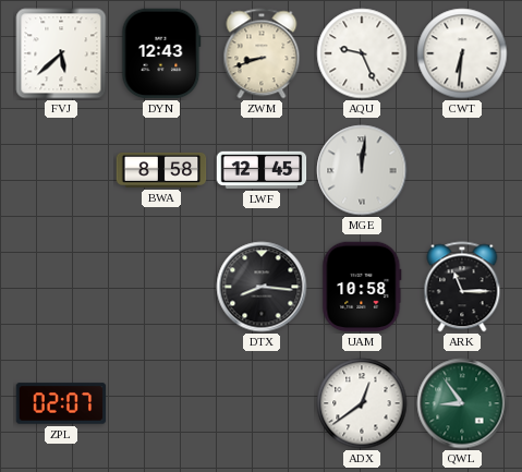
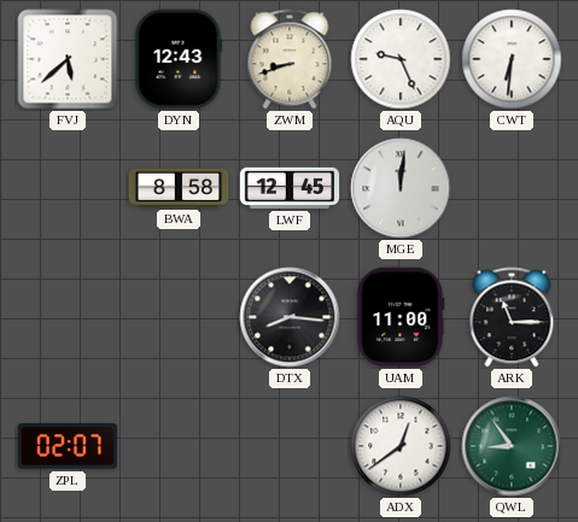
UAM: 10:58 -> 11:00
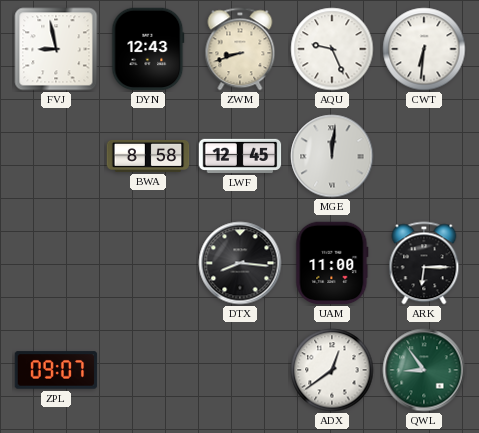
FVJ: 5:38 -> 8:58
ARK: 11:15 -> 6:15
ZPL: 02:07 -> 09:07
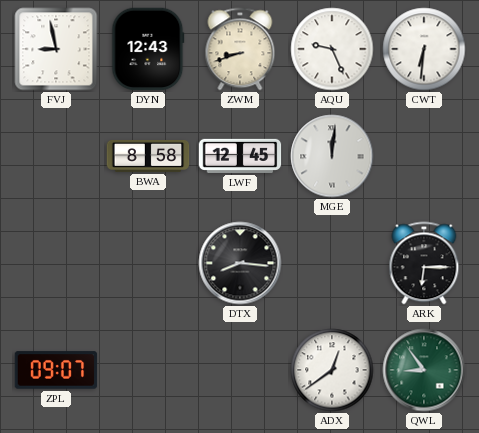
UAM: 11:00 -> none
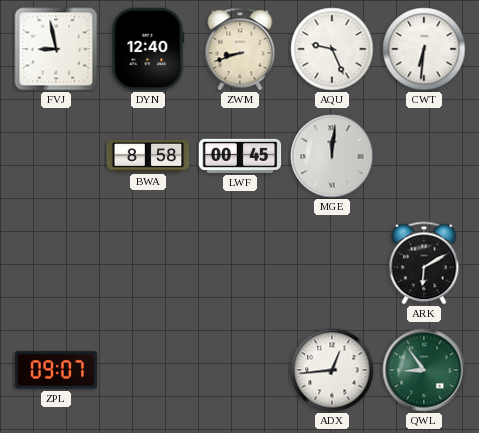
DYN: 12:43 -> 12:40
LWF: 12:45 -> 00:45
DTX: 8:16 -> none
ARK: 6:15 -> 6:10
ADX: 12:39 -> 12:44
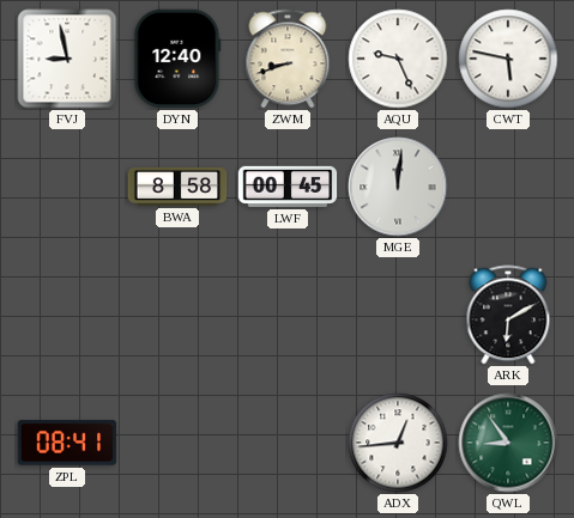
CWT: 6:31 -> 5:47
ZPL: 09:07 -> 08:41
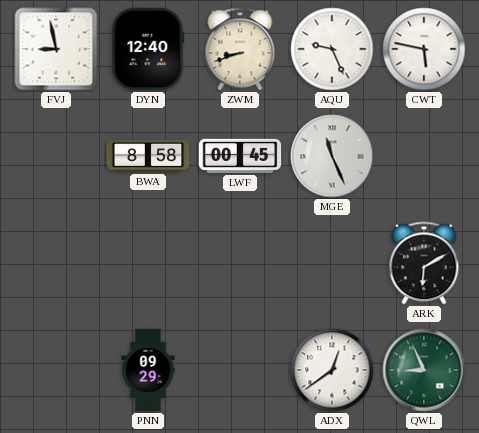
MGE: 12:01 -> 11:26
ZPL: 08:41 -> none
PNN: none -> 09:29
ADX: 12:44 -> 12:39
QWL: 8:54 -> 8:56
